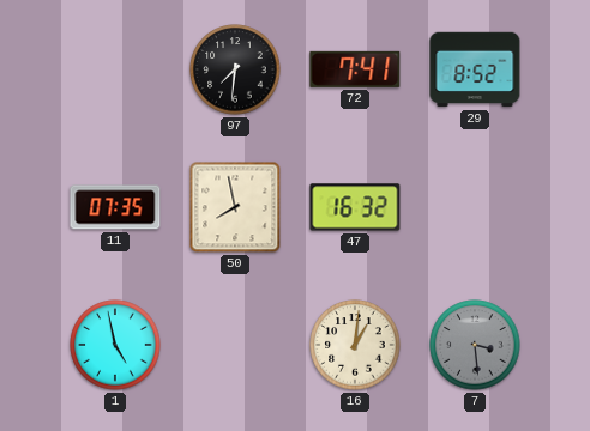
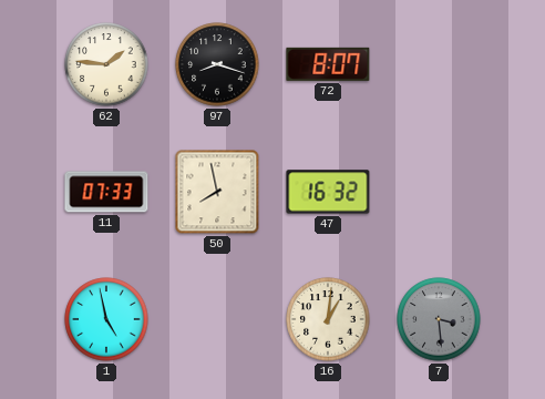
62: none -> 1:46
97: 7:31 -> 8:18
72: 7:41 -> 8:07
29: 8:52 -> none
11: 07:35 -> 07:33
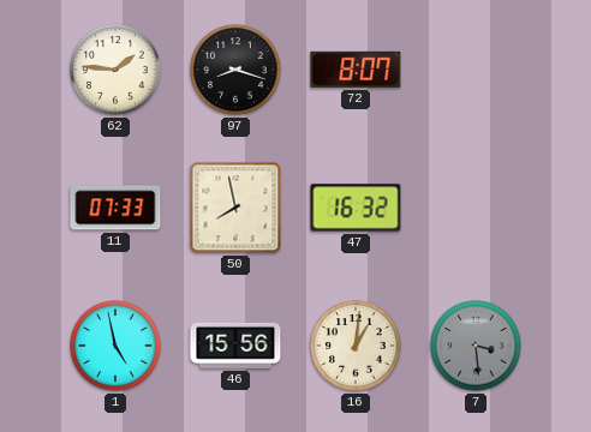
46: none -> 15:56
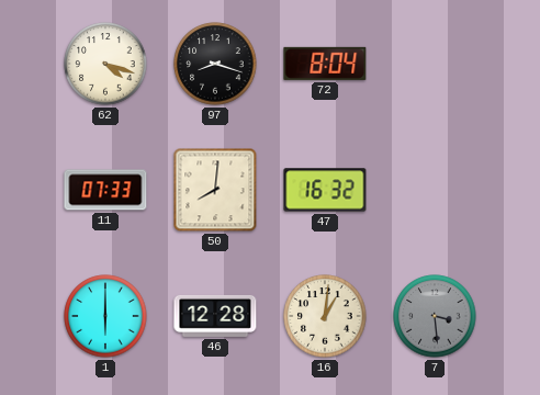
62: 1:46 -> 4:18
72: 8:07 -> 8:04
50: 7:58 -> 8:01
1: 4:58 -> 6:00
46: 15:56 -> 12:28
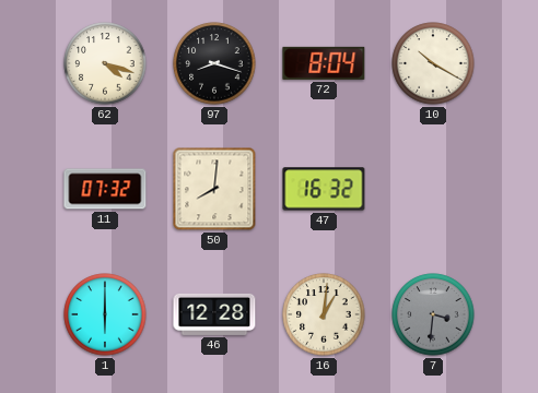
10: none -> 10:20
11: 07:33 -> 07:32
7: 3:29 -> 3:31
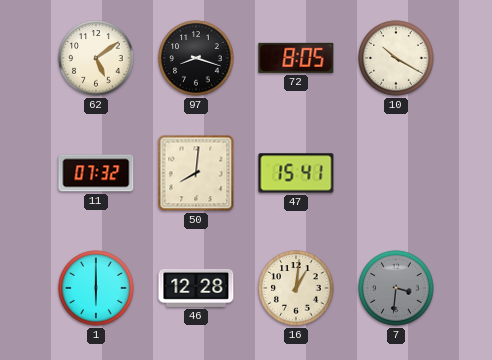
62: 4:18 -> 5:09
72: 8:04 -> 8:05
47: 16:32 -> 15:41
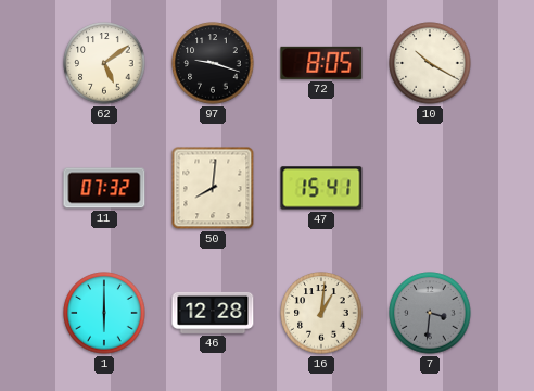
97: 8:18 -> 9:18
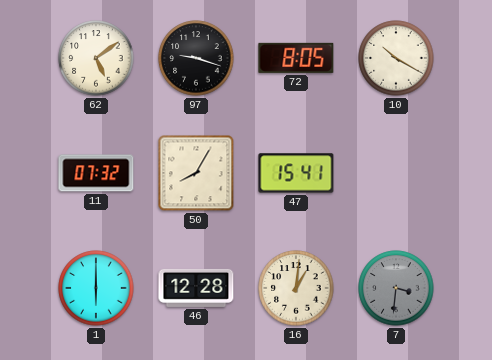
50: 8:01 -> 8:05
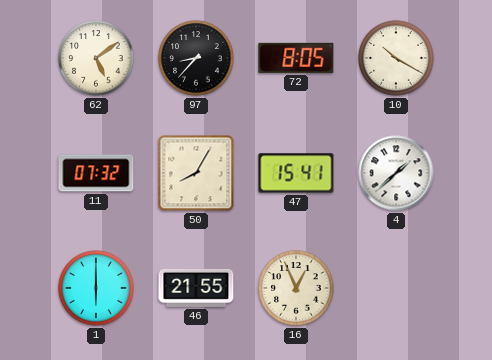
97: 9:18 -> 8:37
4: none -> 1:38
46: 12:28 -> 21:55
16: 1:01 -> 12:56
7: 3:31 -> none
